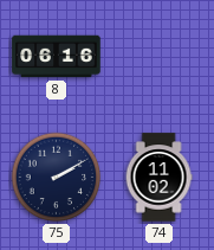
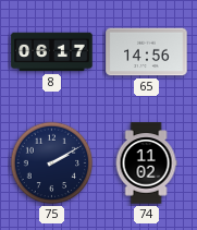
8: 06:16 -> 06:17
65: none -> 14:56
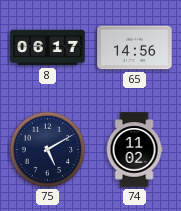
75: 2:10 -> 5:10
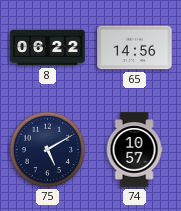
8: 06:17 -> 06:22
74: 11:02 -> 10:57
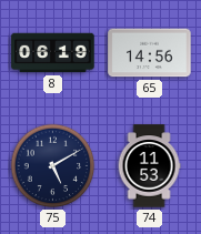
8: 06:22 -> 06:19
74: 10:57 -> 11:53
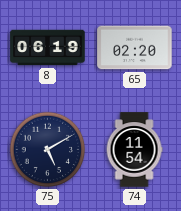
65: 14:56 -> 02:20
74: 11:53 -> 11:54
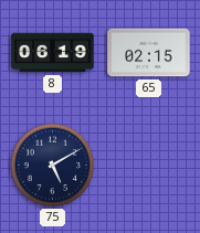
65: 02:20 -> 02:15
74: 11:54 -> none
